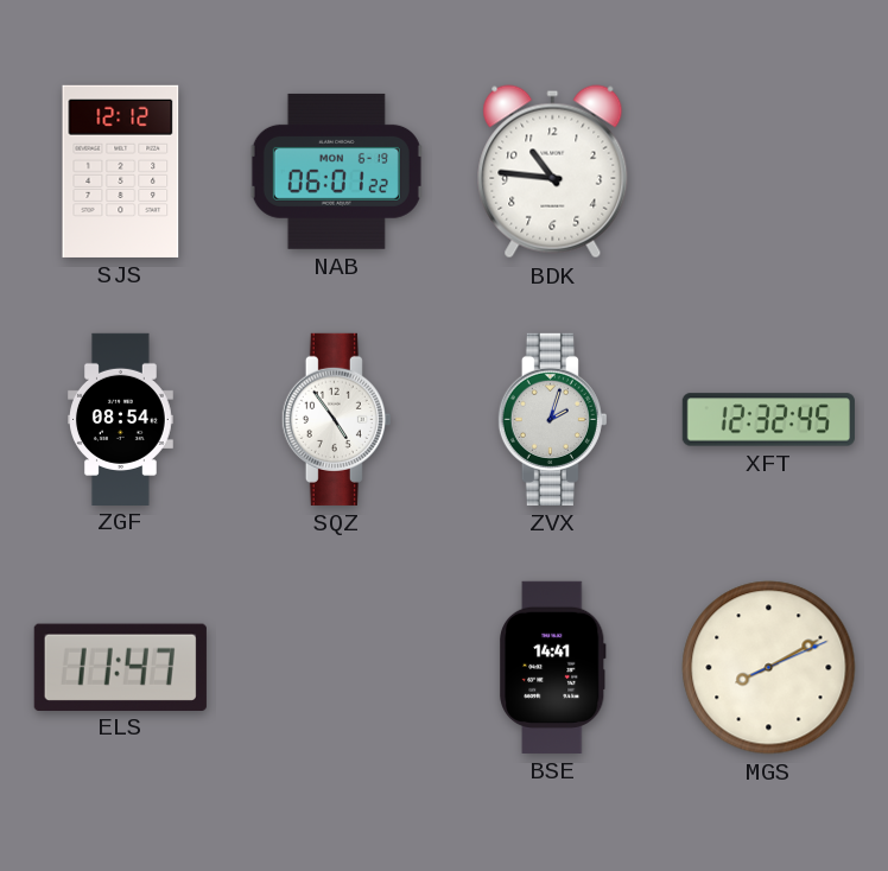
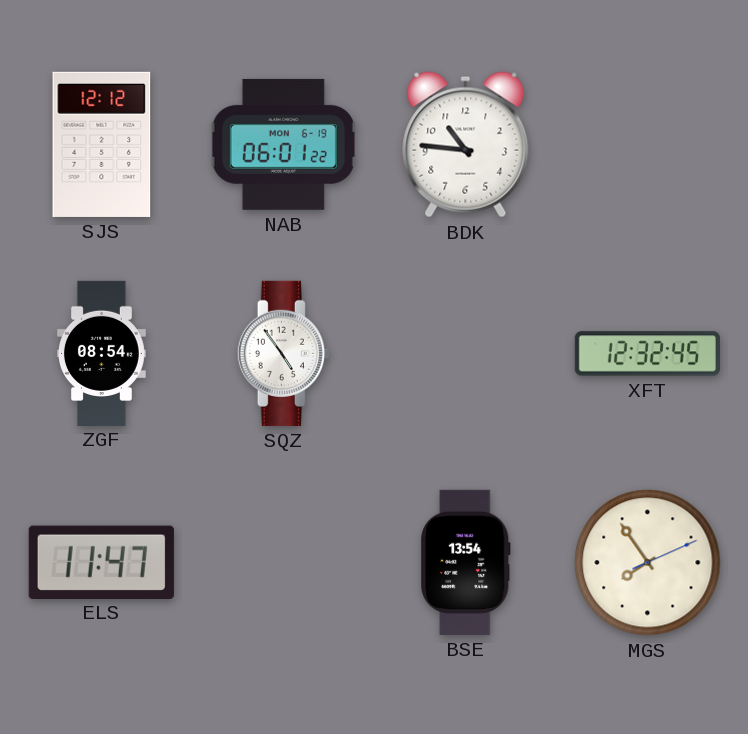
ZVX: 2:03 -> none
BSE: 14:41 -> 13:54
MGS: 8:10 -> 7:54
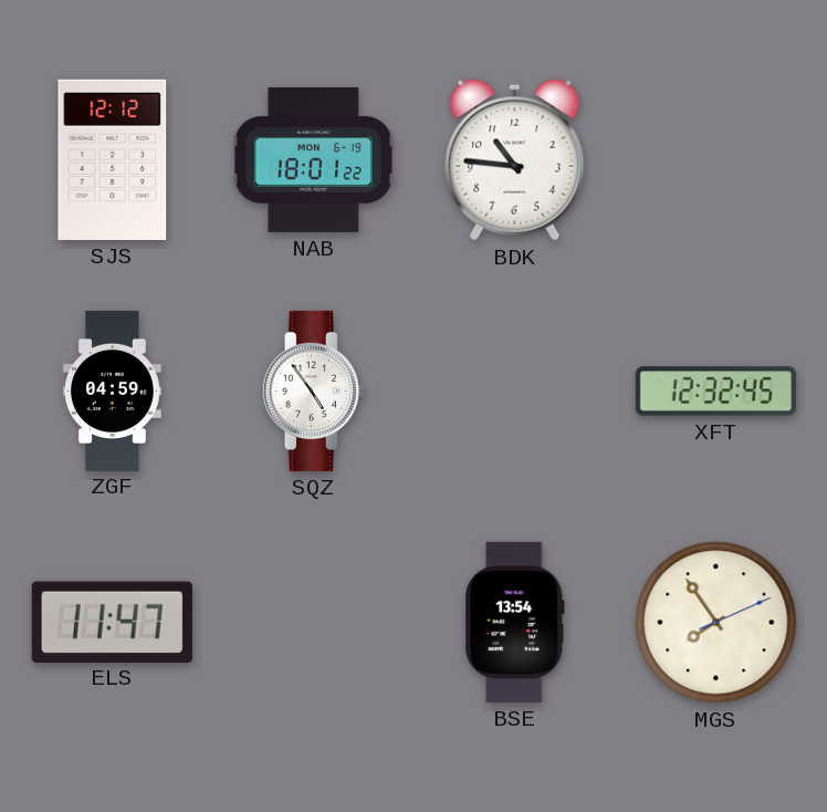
NAB: 06:01 -> 18:01
ZGF: 08:54 -> 04:59
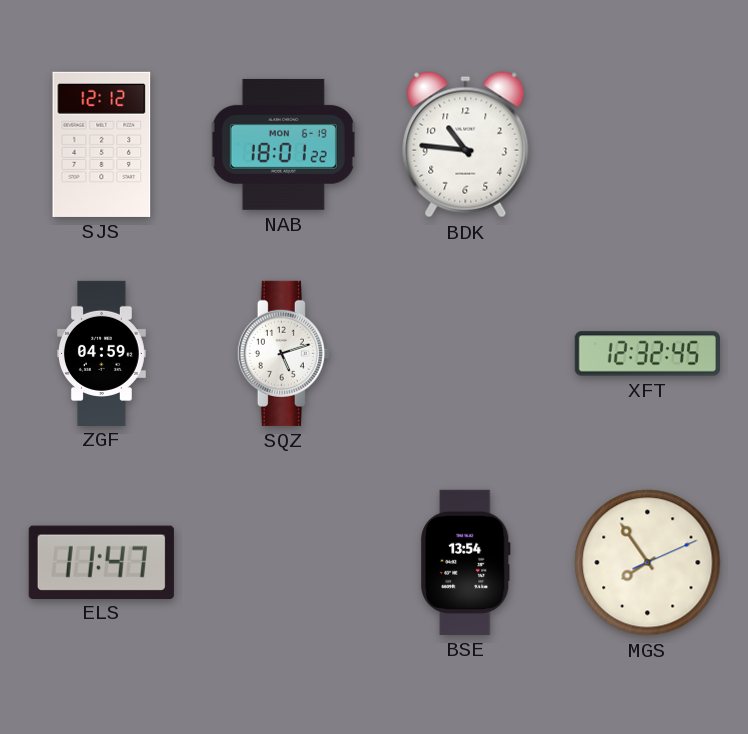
SQZ: 4:54 -> 5:12
